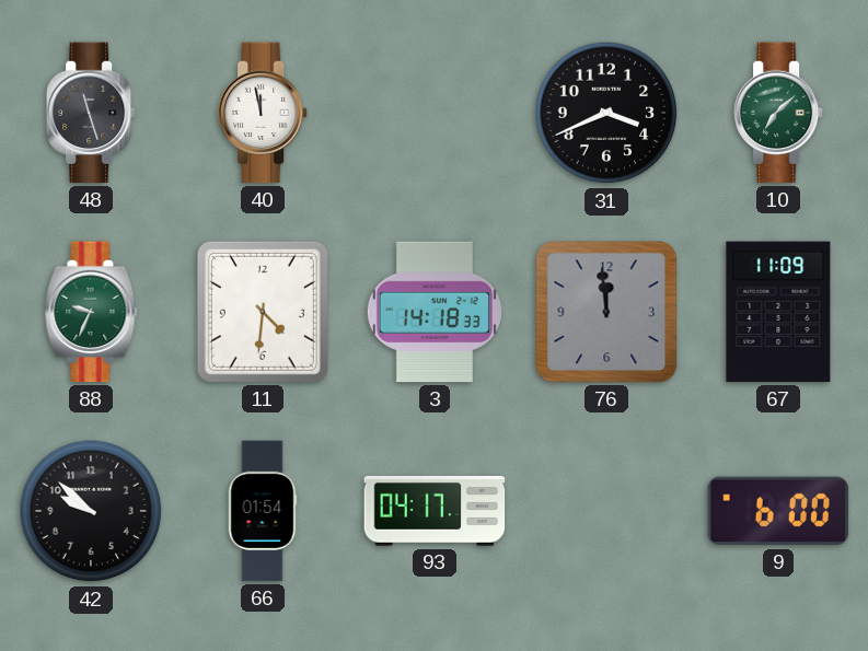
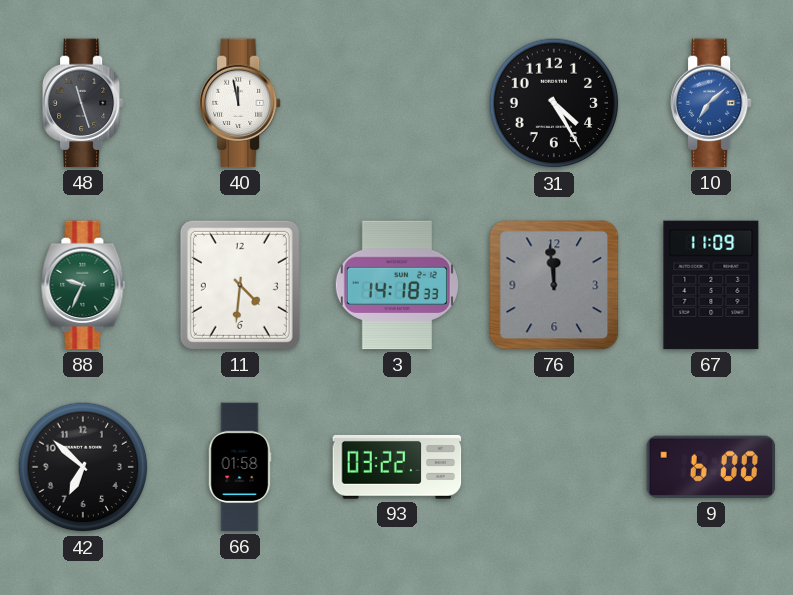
31: 3:41 -> 4:25
10 dial: green -> blue
42: 9:52 -> 6:52
66: 01:54 -> 01:58
93: 04:17 -> 03:22
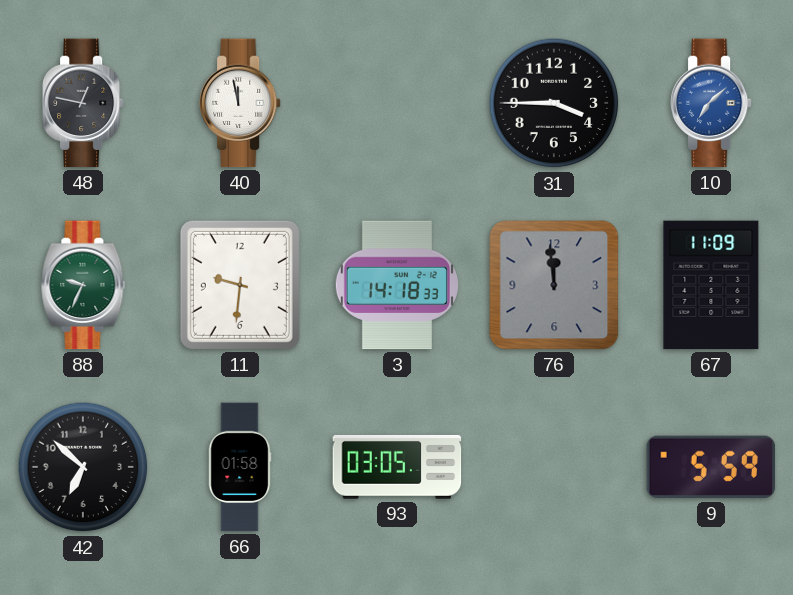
48: 11:27 -> 12:47
31: 4:25 -> 3:45
11: 4:31 -> 9:31
93: 03:22 -> 03:05
9: 6:00 -> 5:59
